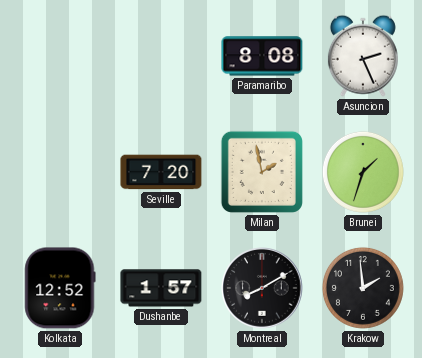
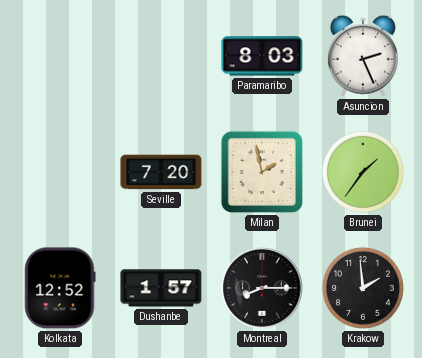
Paramaribo: 8:08 -> 8:03
Brunei: 1:33 -> 1:36
Montreal: 8:10 -> 8:15
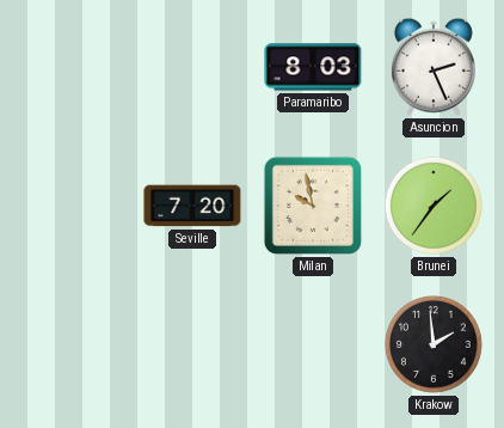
Milan: 1:58 -> 9:58
Kolkata: 12:52 -> none
Dushanbe: 1:57 -> none
Montreal: 8:15 -> none
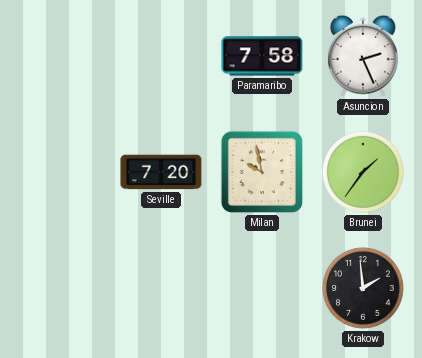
Paramaribo: 8:03 -> 7:58
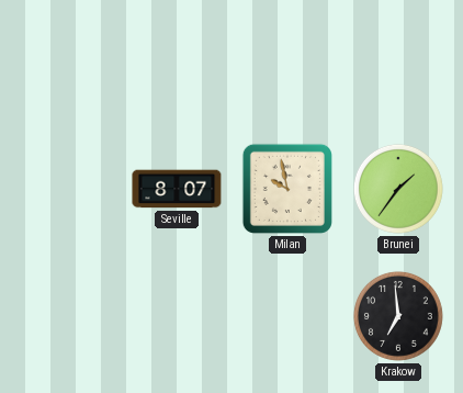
Paramaribo: 7:58 -> none
Asuncion: 2:26 -> none
Seville: 7:20 -> 8:07
Krakow: 1:59 -> 6:59
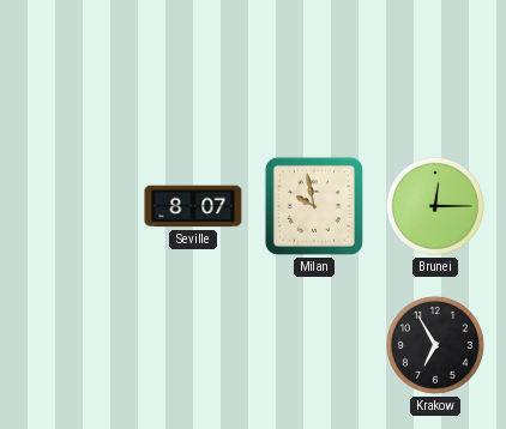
Brunei: 1:36 -> 12:15
Krakow: 6:59 -> 6:55
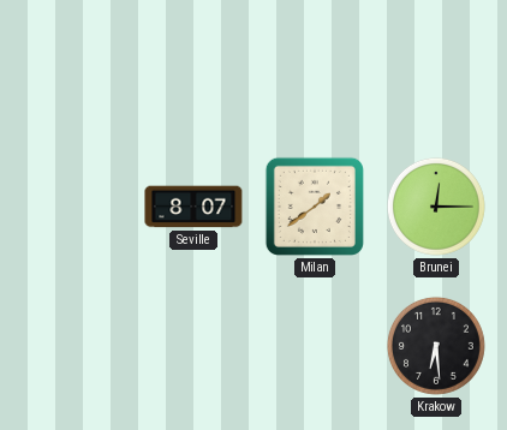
Milan: 9:58 -> 1:39
Krakow: 6:55 -> 6:29
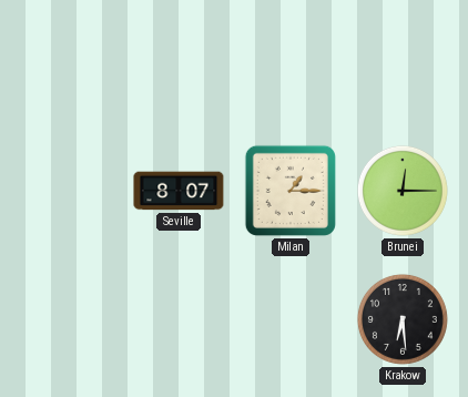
Milan: 1:39 -> 1:15
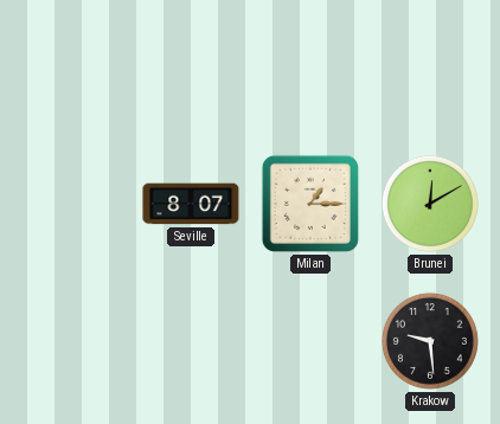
Brunei: 12:15 -> 12:10
Krakow: 6:29 -> 9:29
